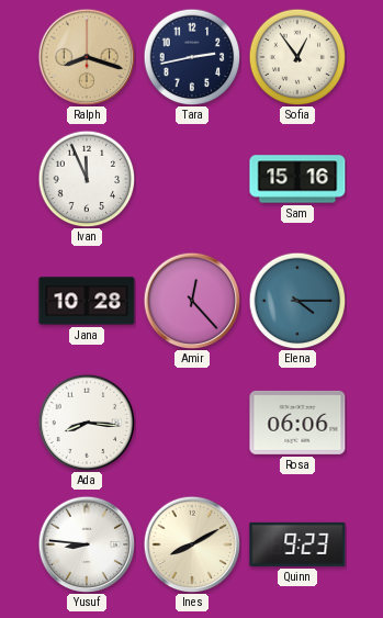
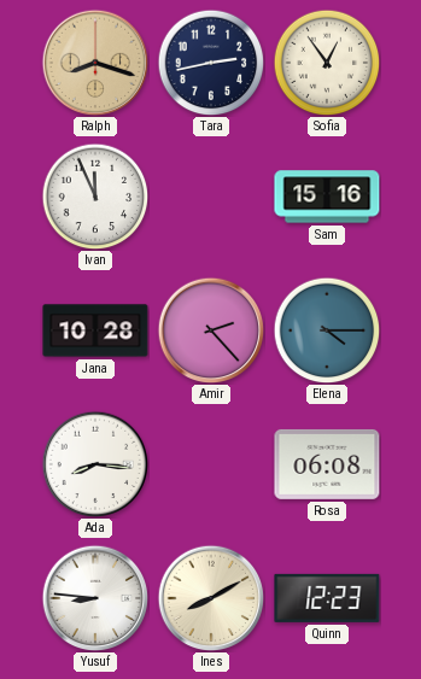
Amir: 12:23 -> 2:23
Rosa: 06:06 -> 06:08
Quinn: 9:23 -> 12:23
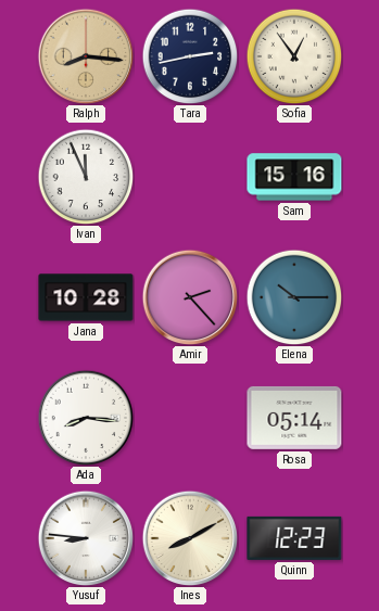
Ralph: 8:18 -> 8:16
Elena: 4:15 -> 10:15
Rosa: 06:08 -> 05:14
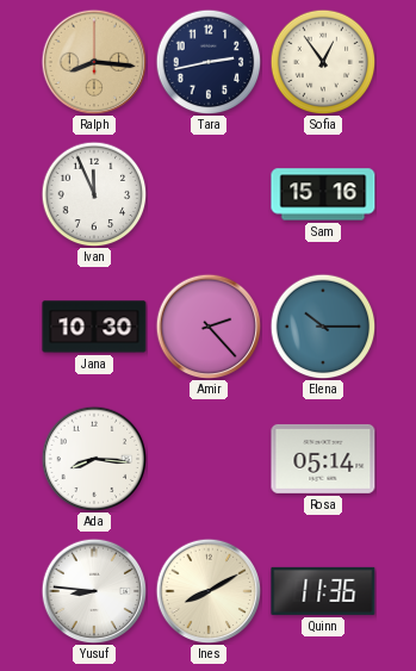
Jana: 10:28 -> 10:30
Quinn: 12:23 -> 11:36
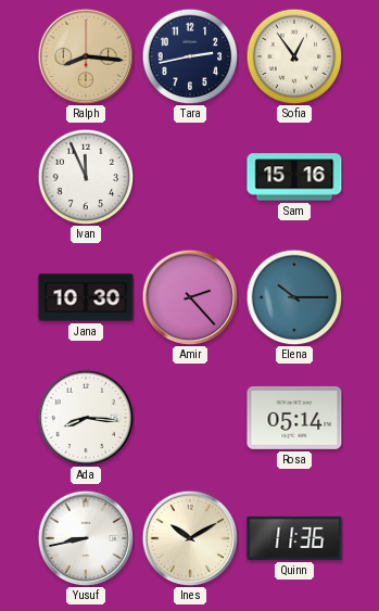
Yusuf: 8:46 -> 8:43
Ines: 8:10 -> 10:10
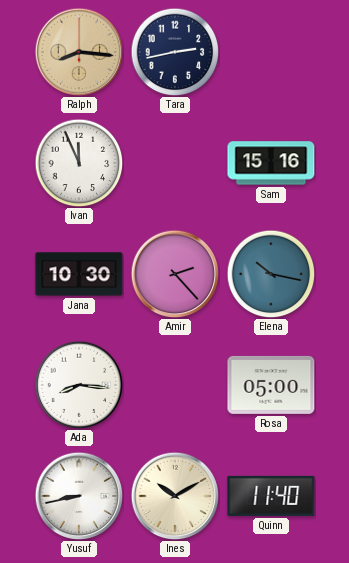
Sofia: 12:54 -> none
Elena: 10:15 -> 10:17
Rosa: 05:14 -> 05:00
Quinn: 11:36 -> 11:40
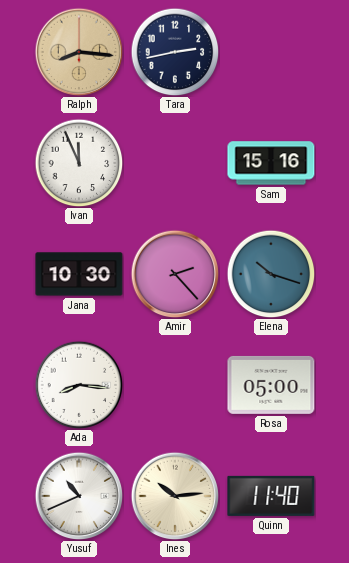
Elena: 10:17 -> 10:18
Yusuf: 8:43 -> 10:41
Ines: 10:10 -> 10:14
